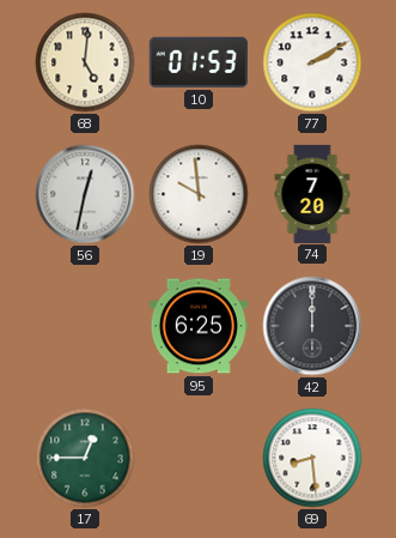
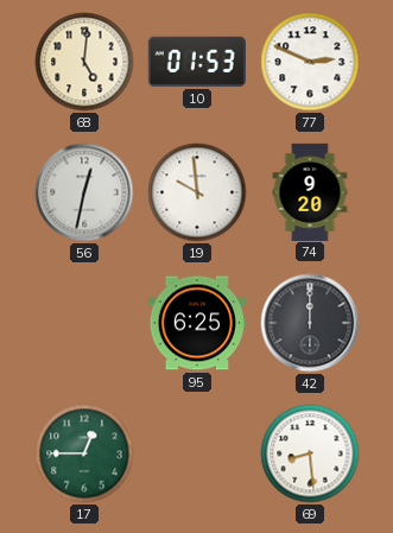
77: 2:10 -> 2:49
74: 7:20 -> 9:20
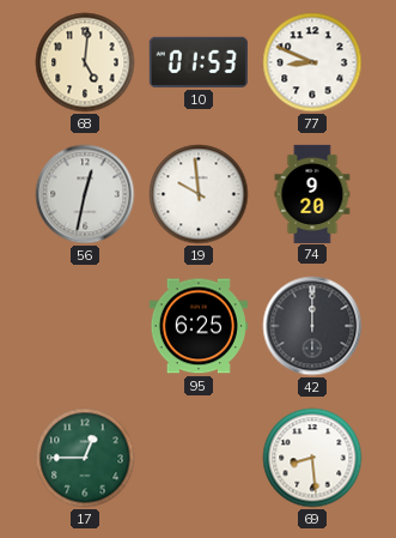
77: 2:49 -> 8:49
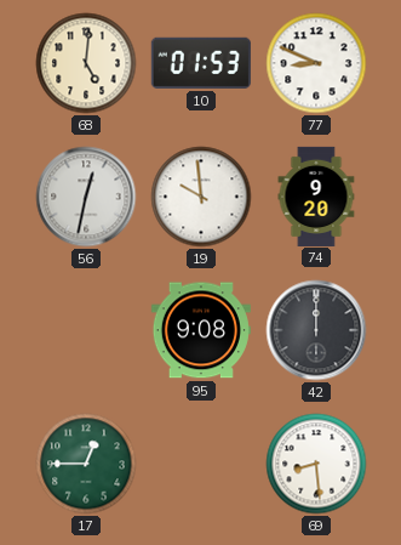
95: 6:25 -> 9:08
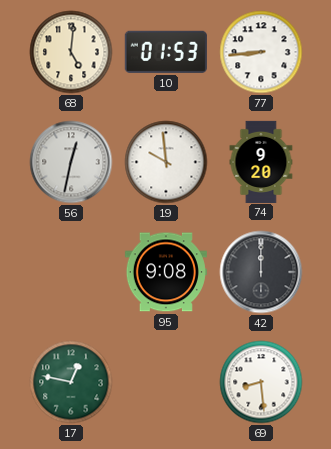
77: 8:49 -> 8:44
17: 12:45 -> 12:47
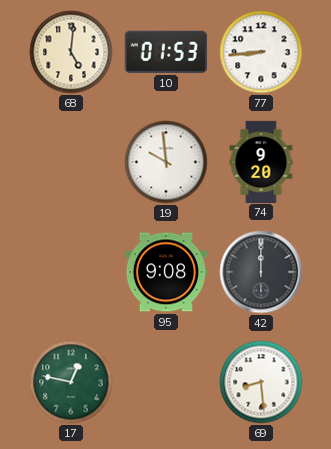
56: 12:32 -> none
